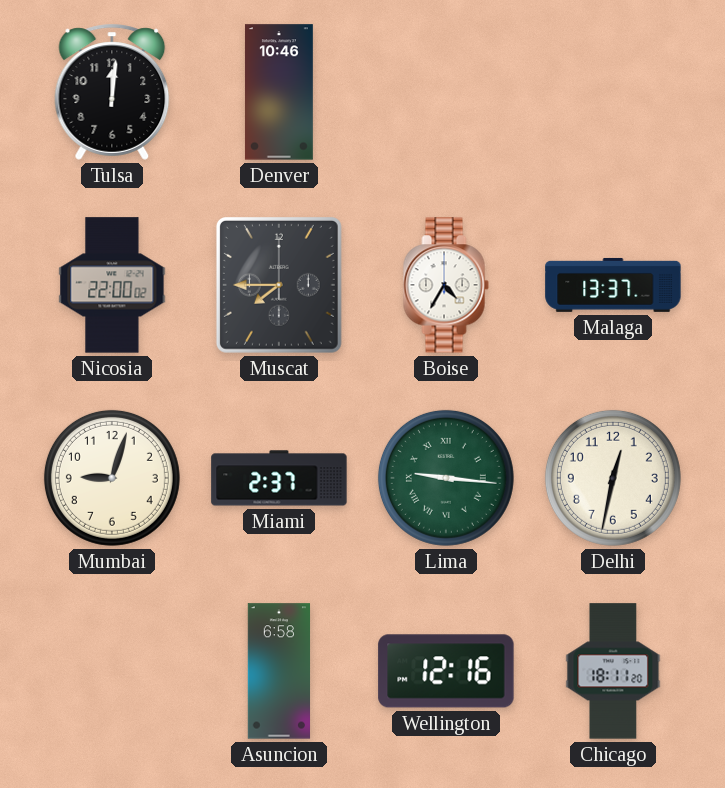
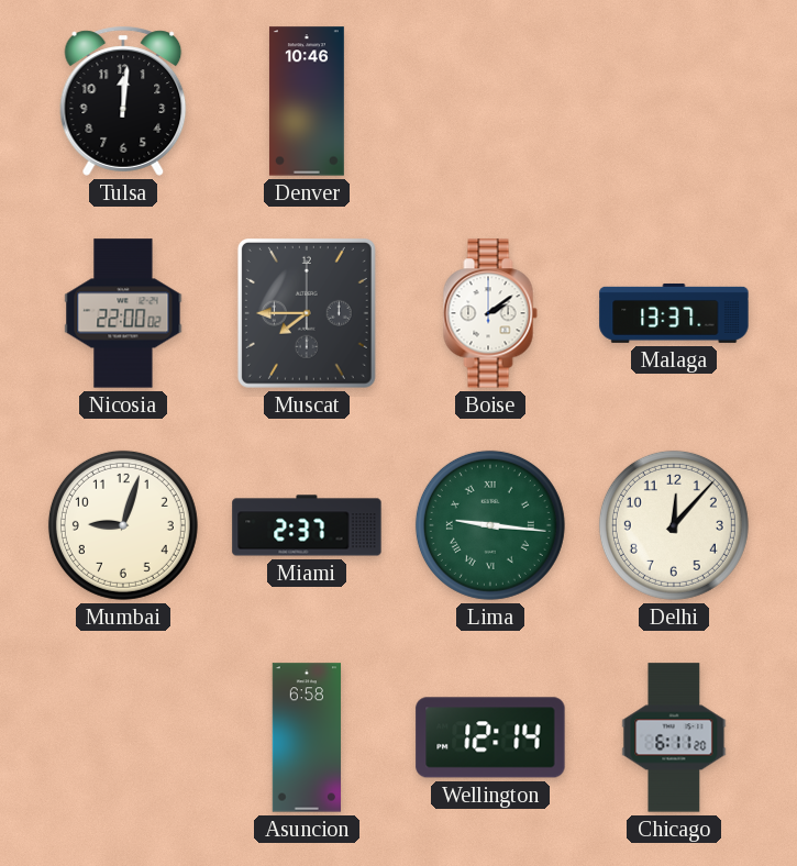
Boise: 4:35 -> 2:09
Delhi: 12:32 -> 12:07
Wellington: 12:16 -> 12:14
Chicago: 18:11 -> 6:11
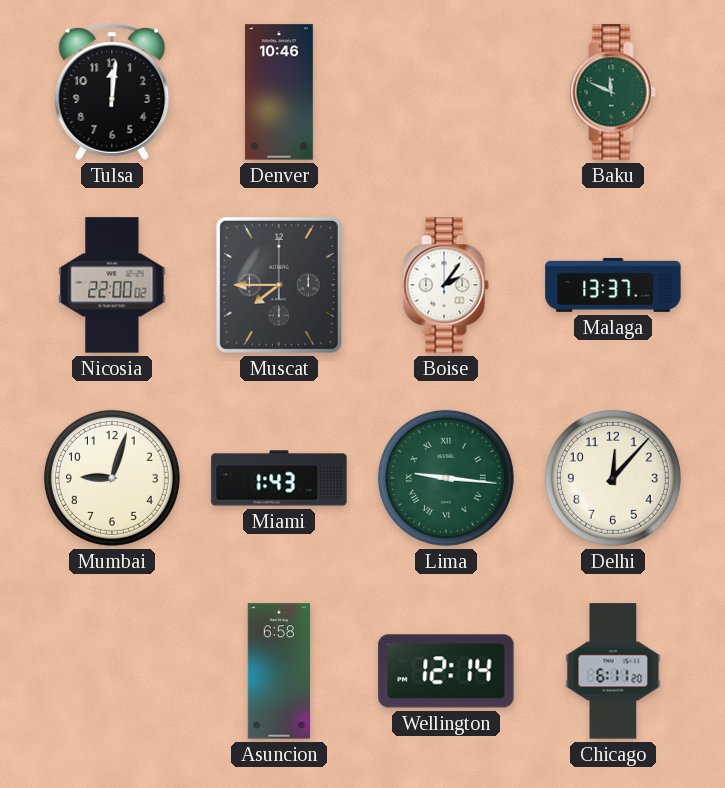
Baku: none -> 11:49
Boise: 2:09 -> 2:06
Miami: 2:37 -> 1:43
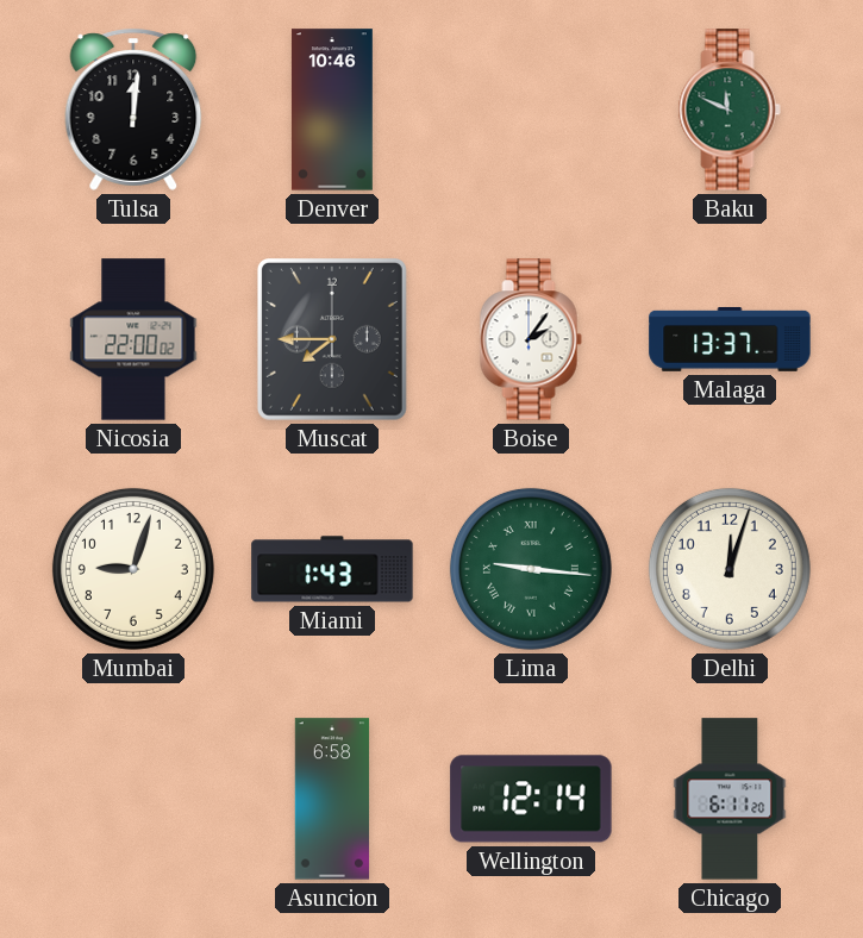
Delhi: 12:07 -> 12:03
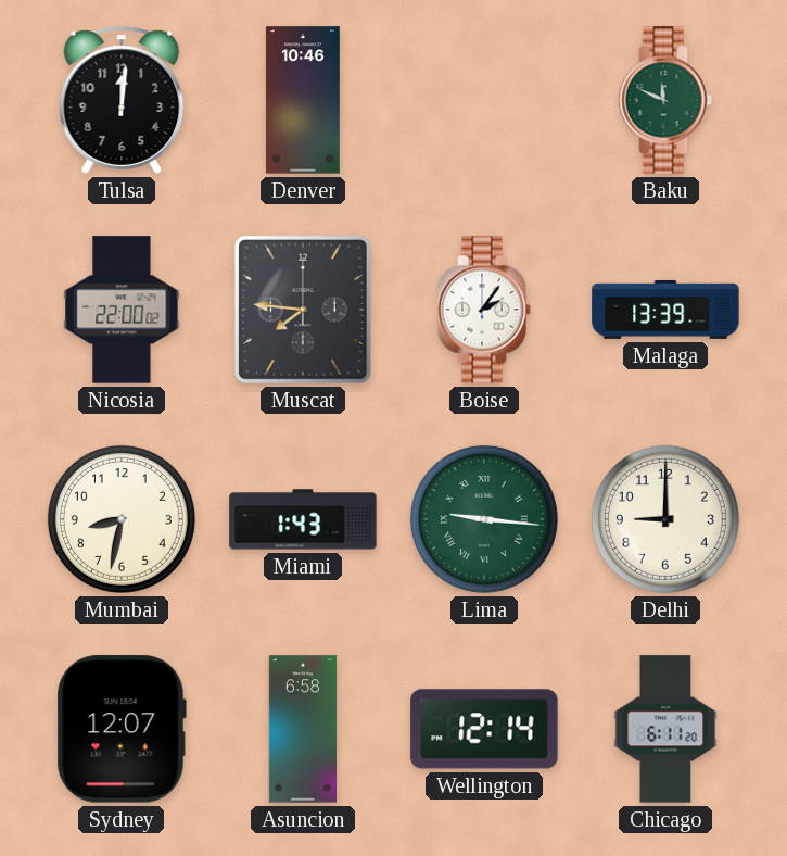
Muscat: 7:45 -> 7:46
Malaga: 13:37 -> 13:39
Mumbai: 9:03 -> 8:32
Delhi: 12:03 -> 9:00
Sydney: none -> 12:07
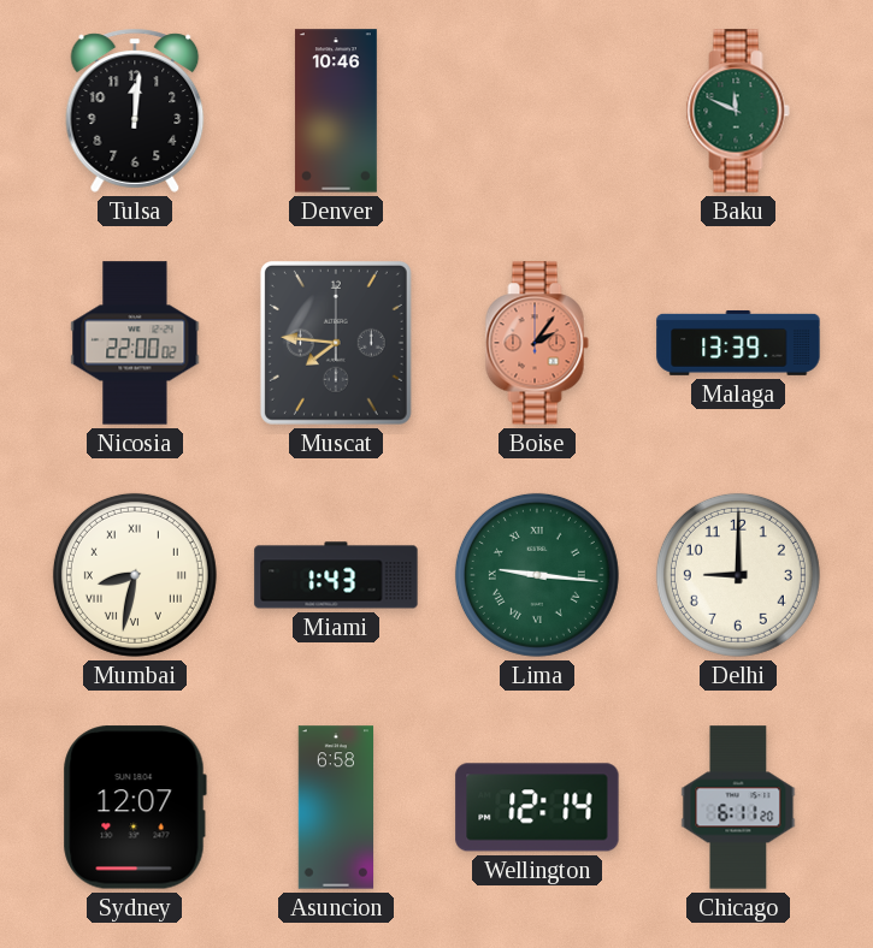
Boise dial: white -> salmon
Mumbai numerals: Arabic -> Roman
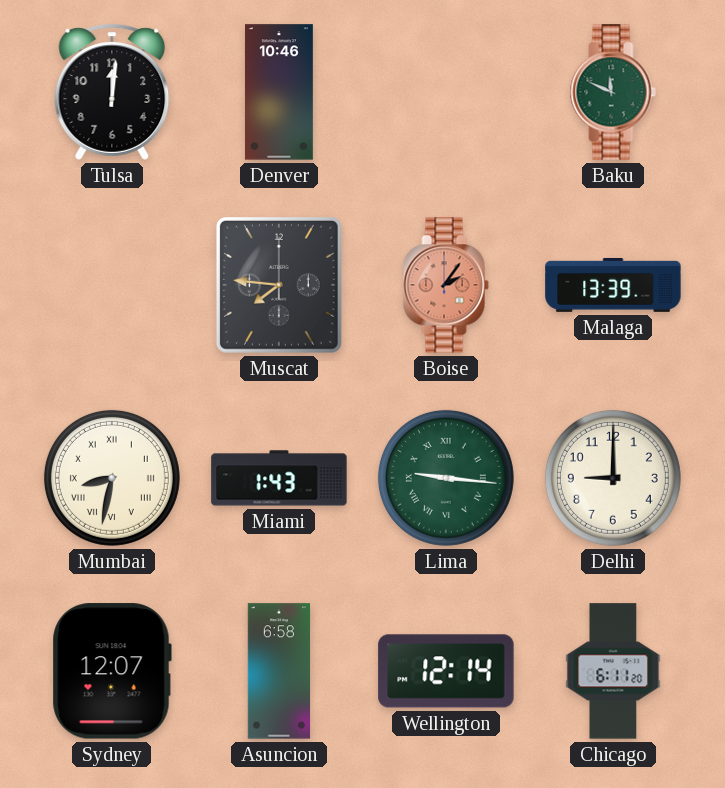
Nicosia: 22:00 -> none
